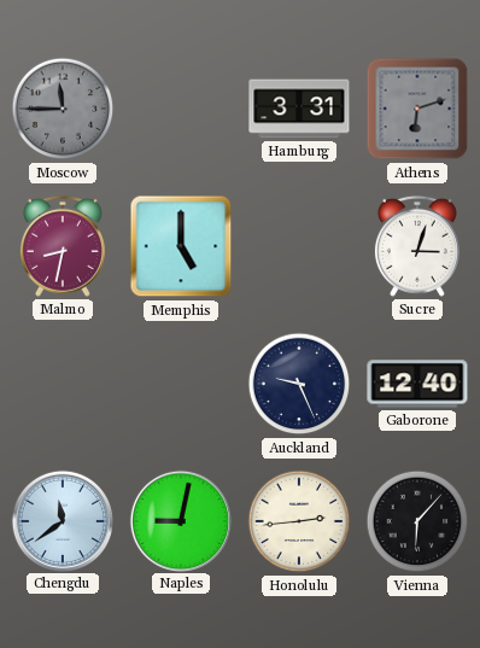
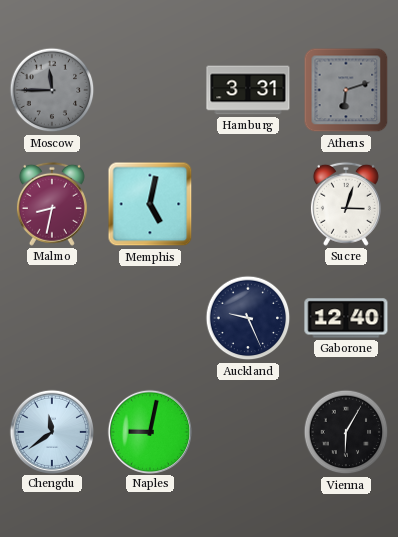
Memphis: 5:00 -> 5:02
Honolulu: 2:44 -> none
Vienna: 6:07 -> 6:05
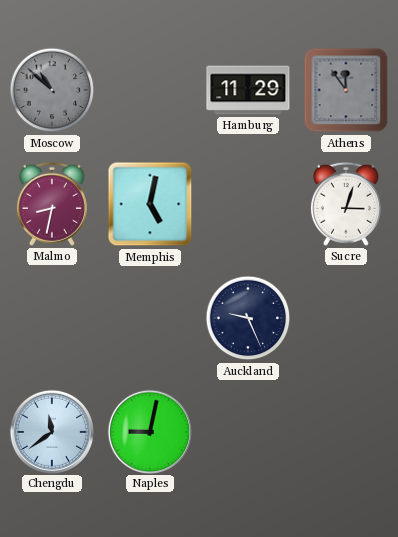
Moscow: 11:45 -> 10:52
Hamburg: 3:31 -> 11:29
Athens: 6:12 -> 11:54
Gaborone: 12:40 -> none
Vienna: 6:05 -> none
